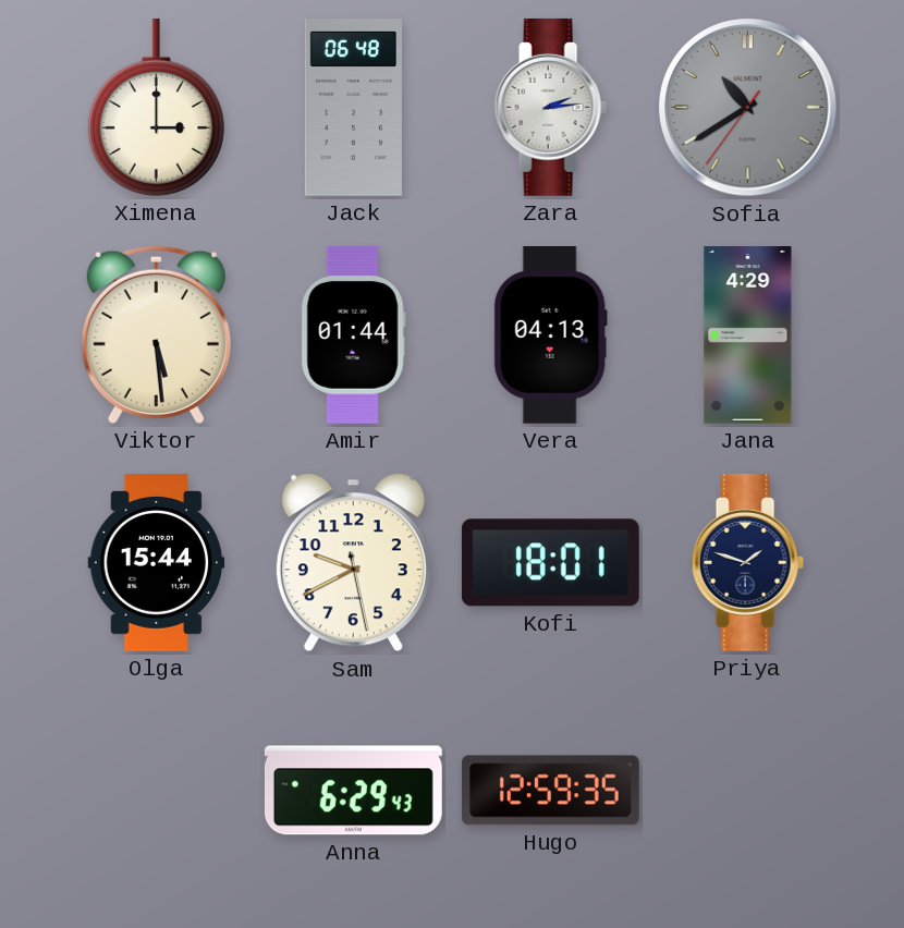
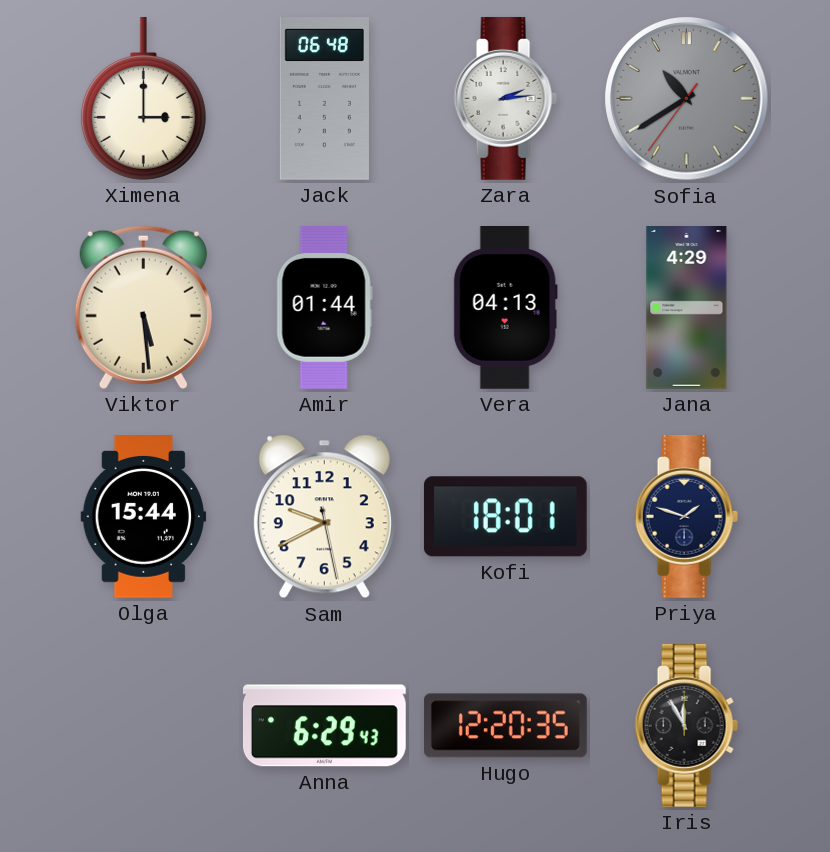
Hugo: 12:59 -> 12:20
Iris: none -> 11:55
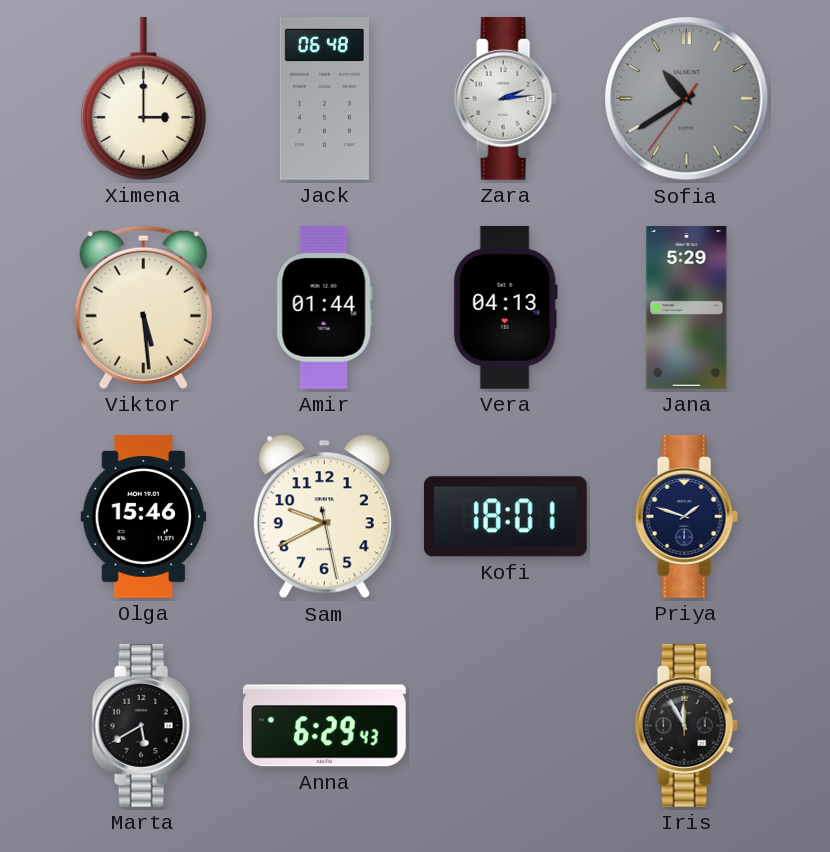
Jana: 4:29 -> 5:29
Olga: 15:44 -> 15:46
Marta: none -> 5:40
Hugo: 12:20 -> none
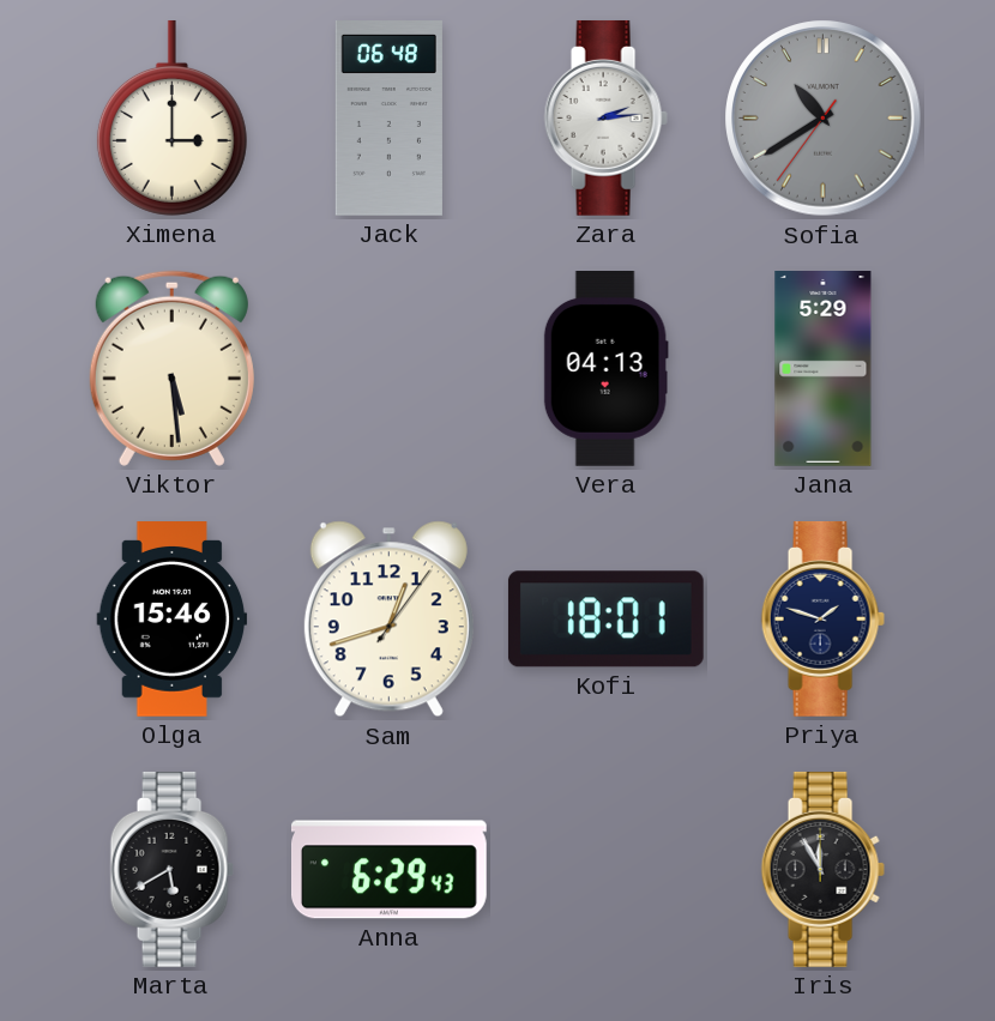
Amir: 01:44 -> none
Sam: 9:40 -> 12:42
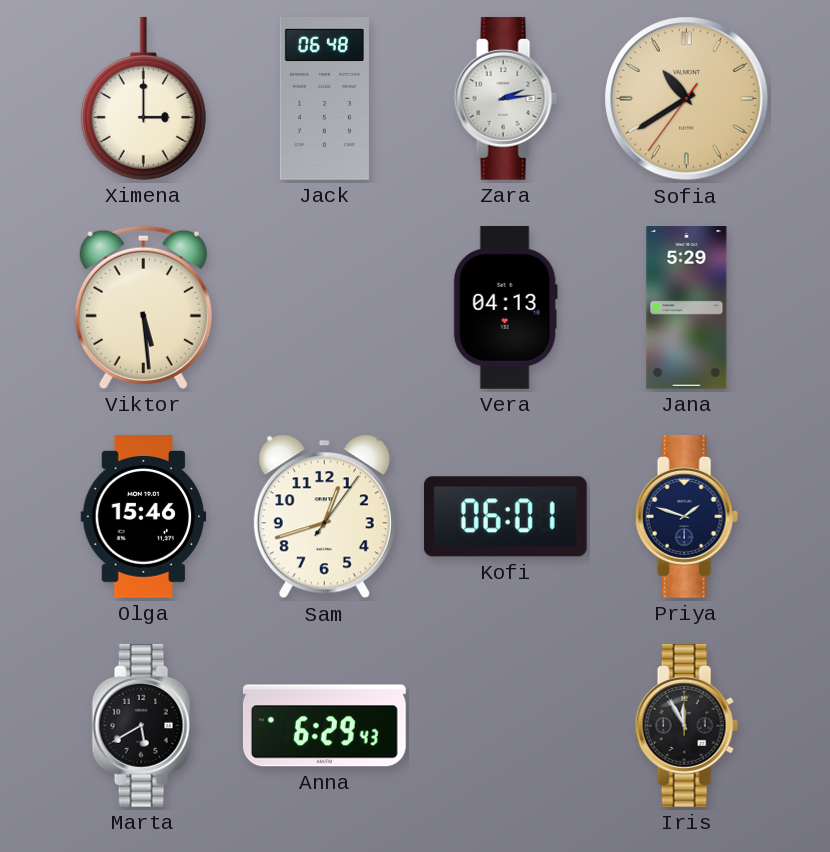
Sofia dial: grey -> champagne
Kofi: 18:01 -> 06:01
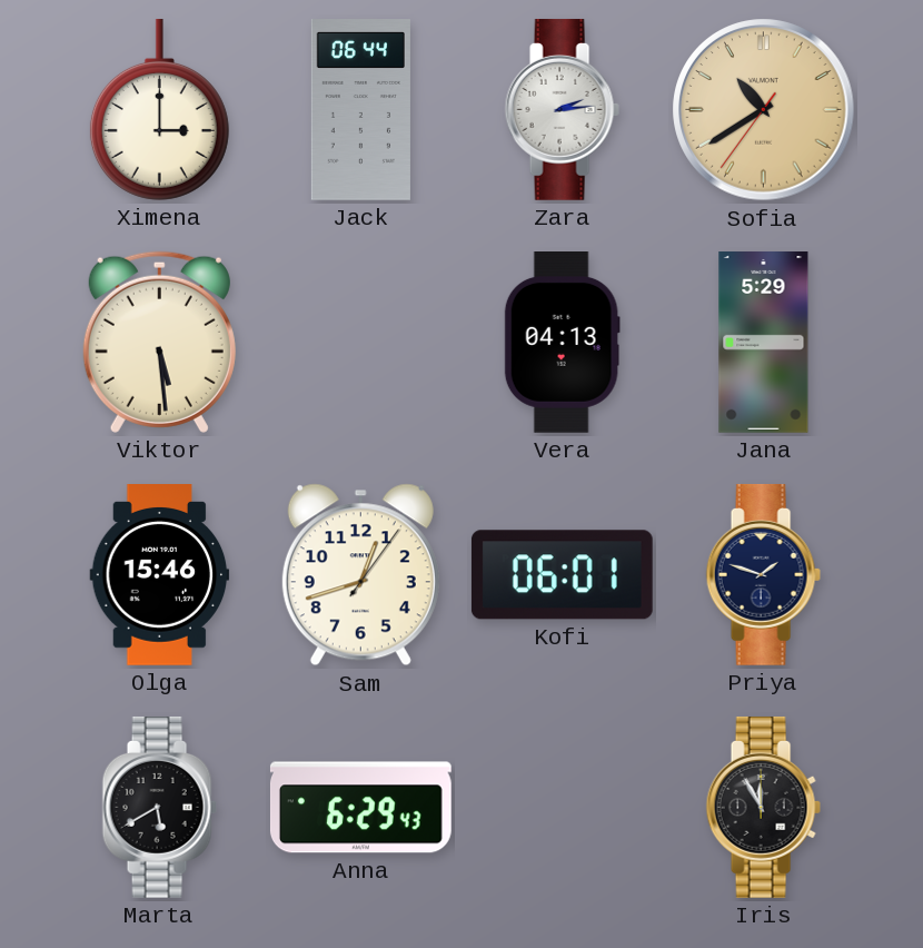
Jack: 06:48 -> 06:44
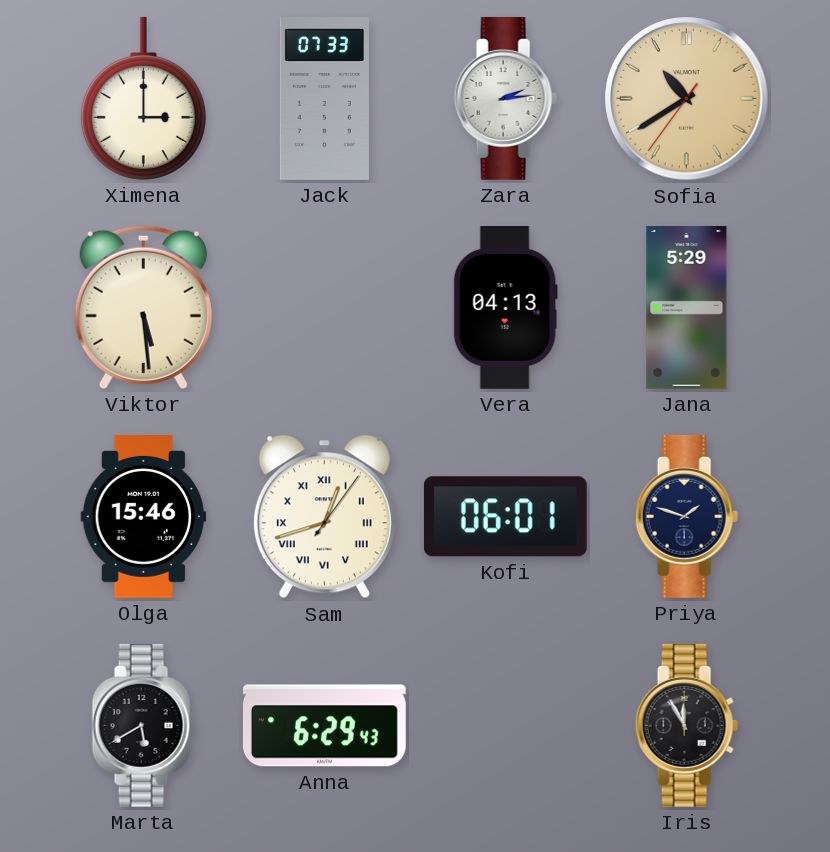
Jack: 06:44 -> 07:33
Sam numerals: Arabic -> Roman
